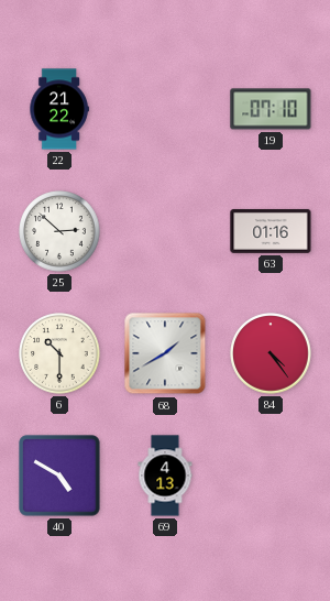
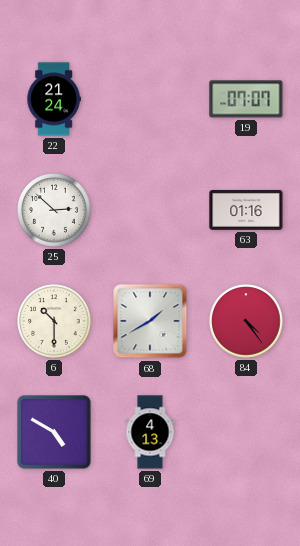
22: 21:22 -> 21:24
19: 07:10 -> 07:07
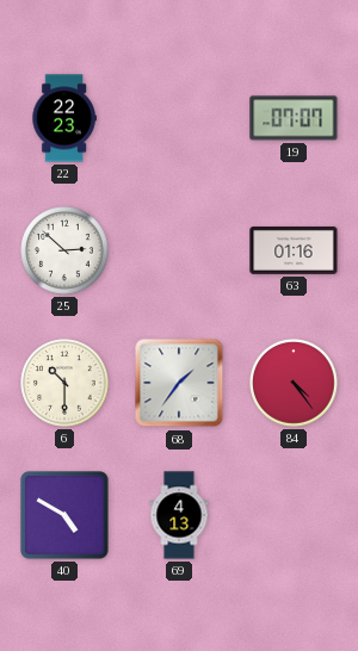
22: 21:24 -> 22:23
68: 1:40 -> 1:36
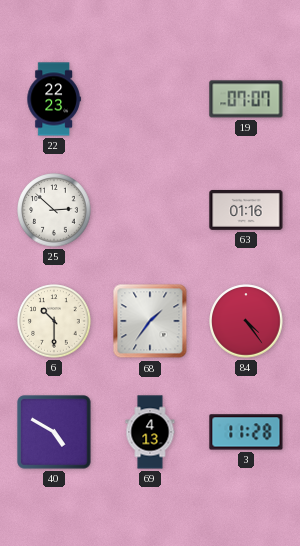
3: none -> 11:28
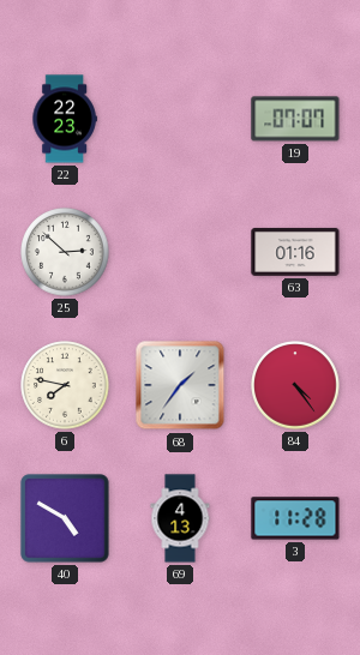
6: 10:30 -> 7:47
